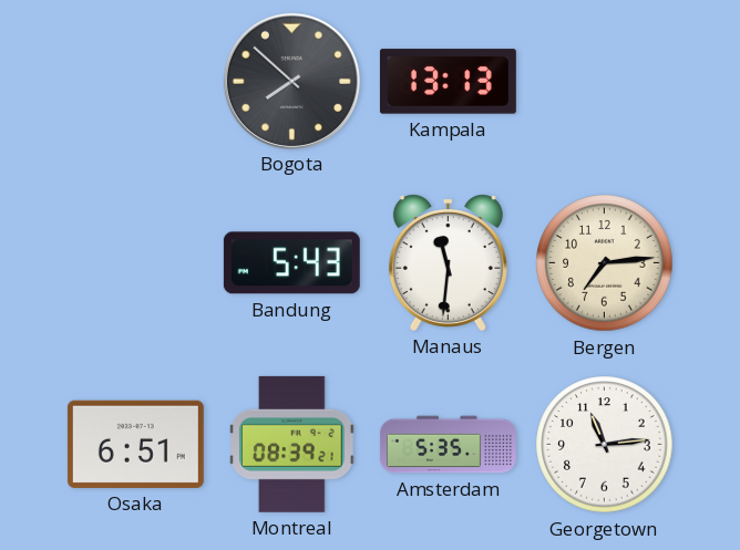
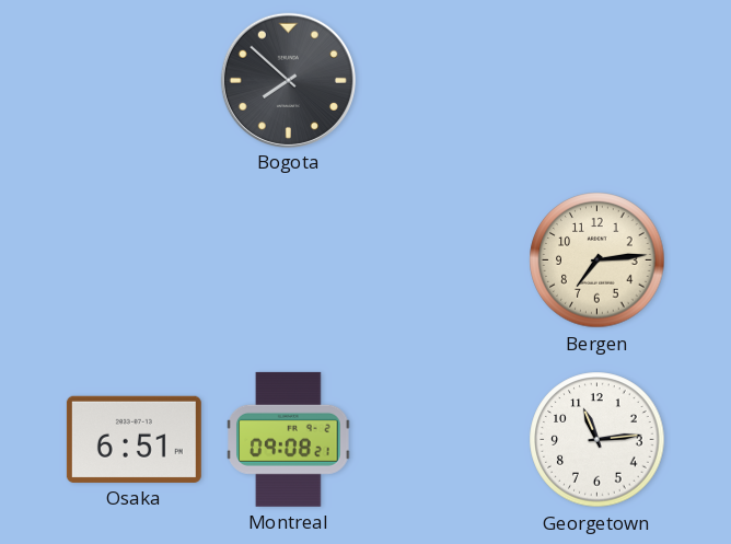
Kampala: 13:13 -> none
Bandung: 5:43 -> none
Manaus: 11:31 -> none
Montreal: 08:39 -> 09:08
Amsterdam: 5:35 -> none
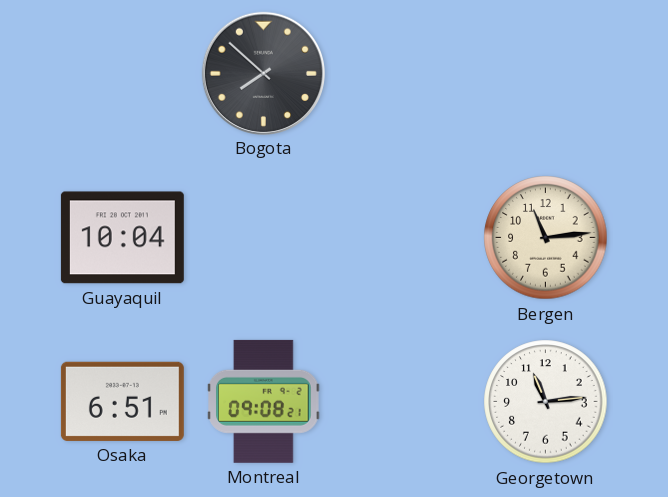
Guayaquil: none -> 10:04
Bergen: 7:14 -> 11:14
